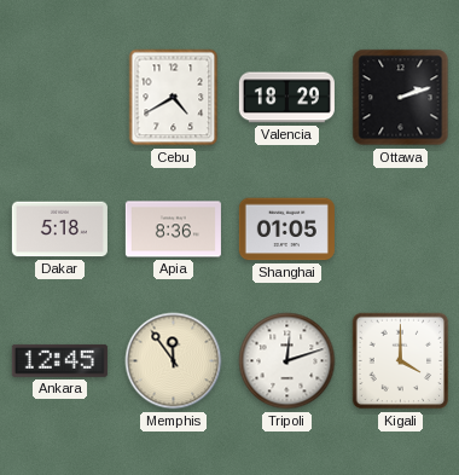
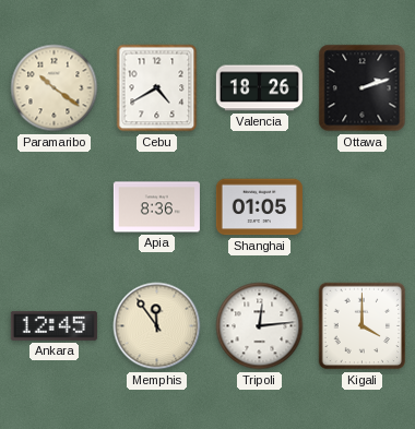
Paramaribo: none -> 10:21
Valencia: 18:29 -> 18:26
Dakar: 5:18 -> none
Tripoli: 12:12 -> 12:14
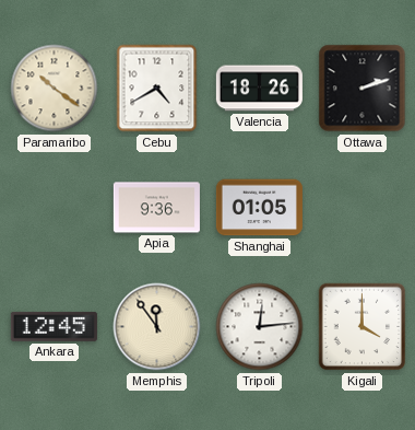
Apia: 8:36 -> 9:36
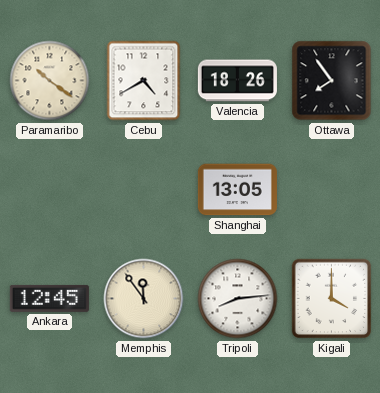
Ottawa: 2:12 -> 7:54
Apia: 9:36 -> none
Shanghai: 01:05 -> 13:05
Tripoli: 12:14 -> 8:14
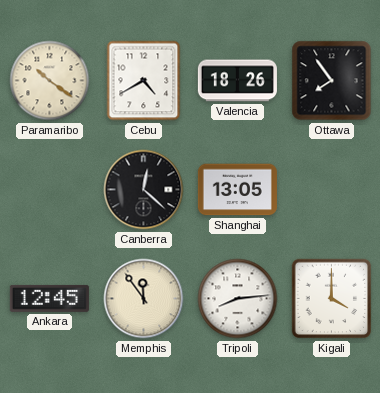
Canberra: none -> 12:22
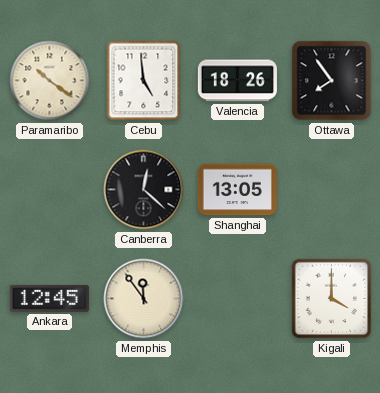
Cebu: 4:40 -> 4:59
Tripoli: 8:14 -> none
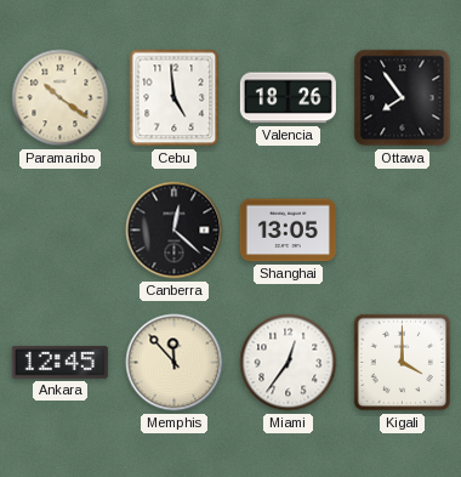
Memphis: 11:54 -> 11:53
Miami: none -> 12:36
